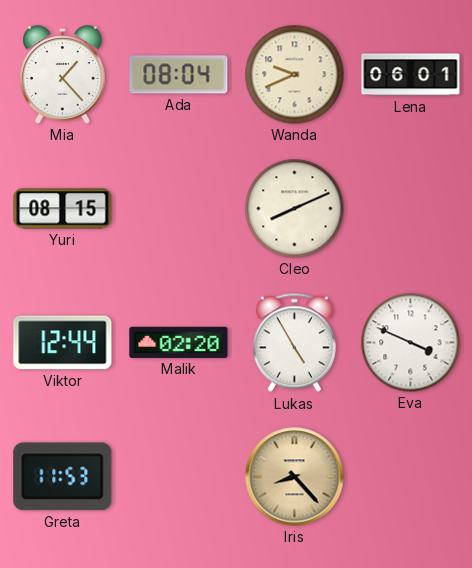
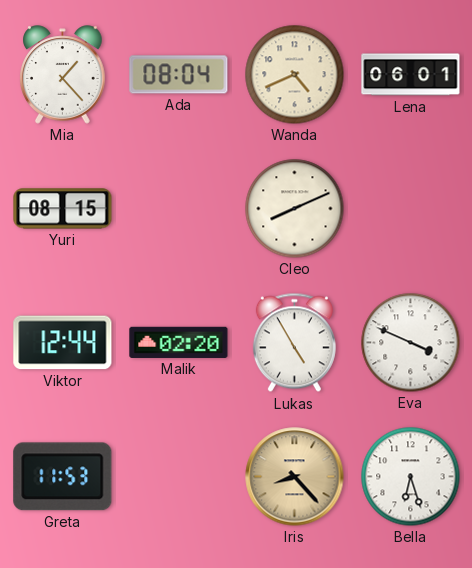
Wanda: 9:41 -> 4:41
Bella: none -> 6:27
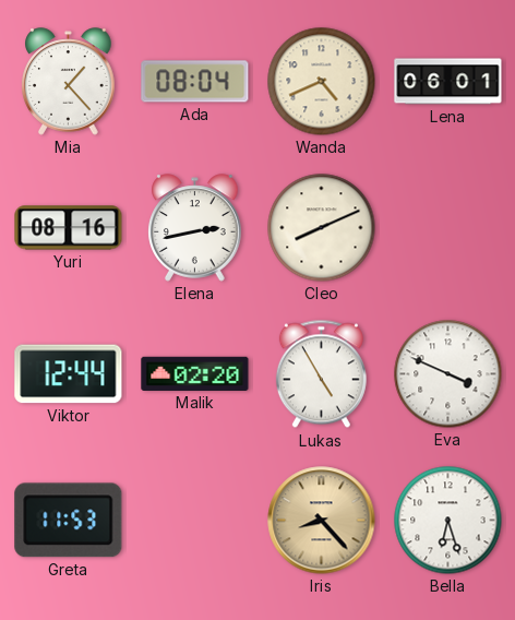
Yuri: 08:15 -> 08:16
Elena: none -> 2:43
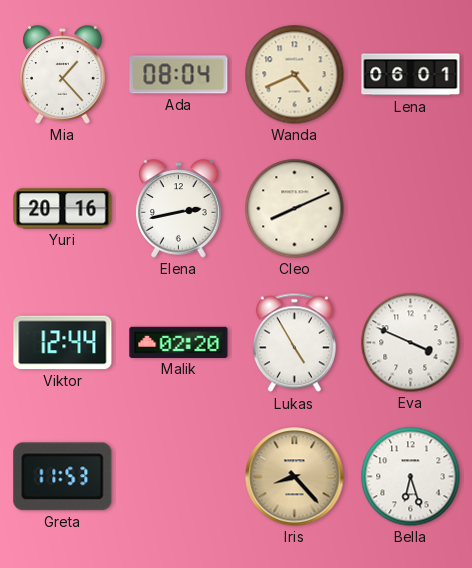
Yuri: 08:16 -> 20:16
